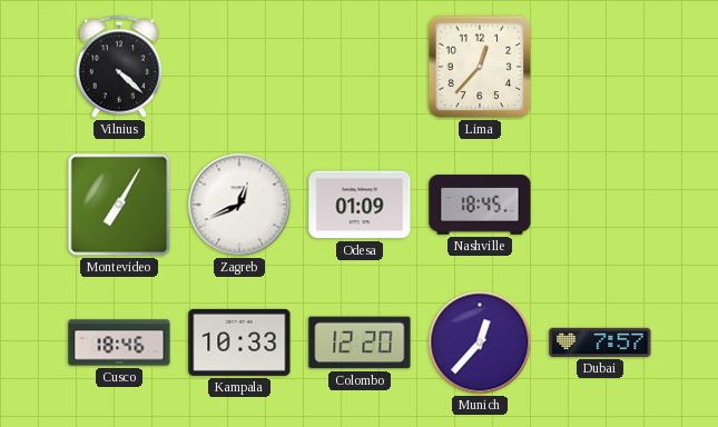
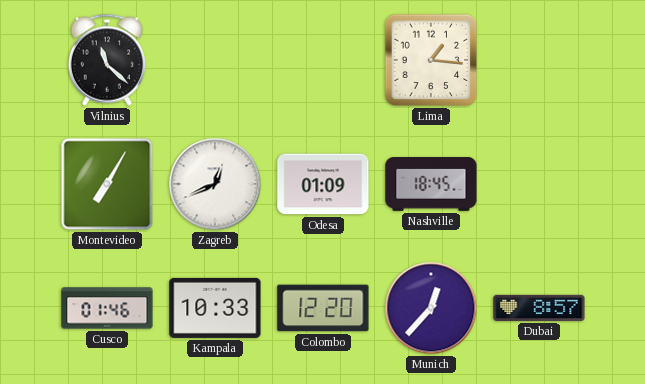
Vilnius: 4:22 -> 11:22
Lima: 12:37 -> 1:16
Cusco: 18:46 -> 01:46
Dubai: 7:57 -> 8:57
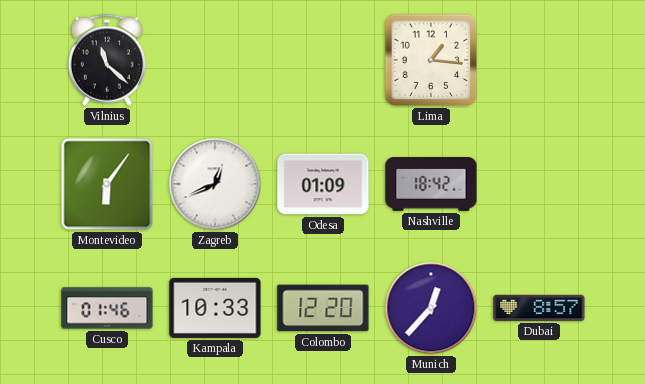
Montevideo: 7:05 -> 6:06
Nashville: 18:45 -> 18:42
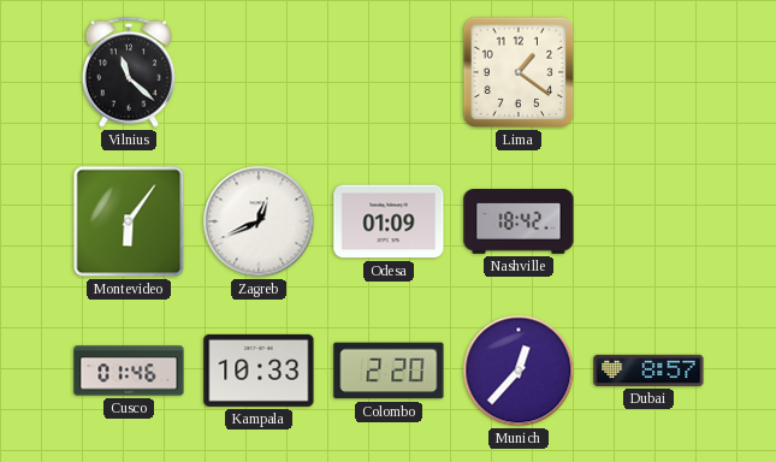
Lima: 1:16 -> 1:21
Colombo: 12:20 -> 2:20
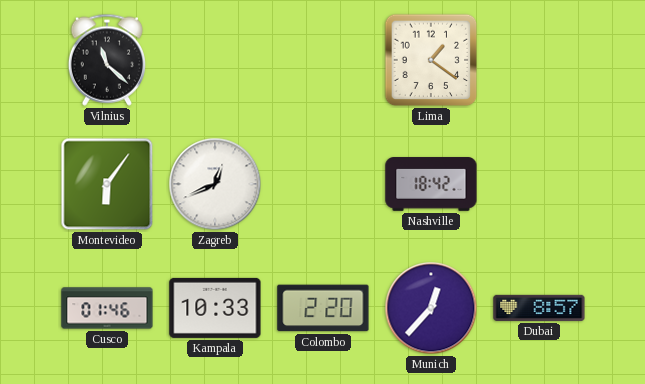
Odesa: 01:09 -> none
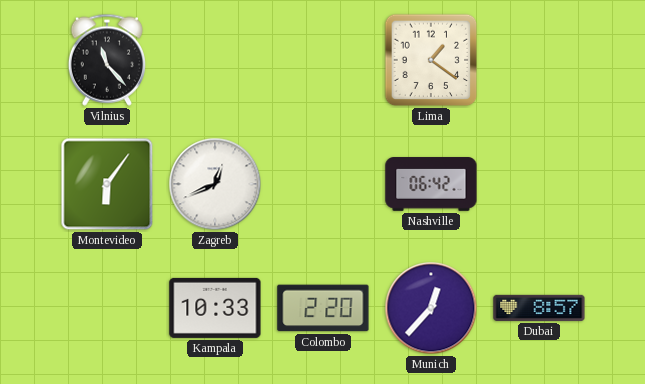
Vilnius: 11:22 -> 11:23
Nashville: 18:42 -> 06:42
Cusco: 01:46 -> none
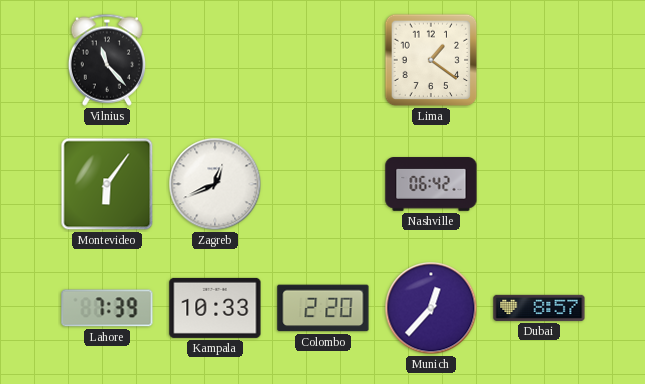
Lahore: none -> 7:39
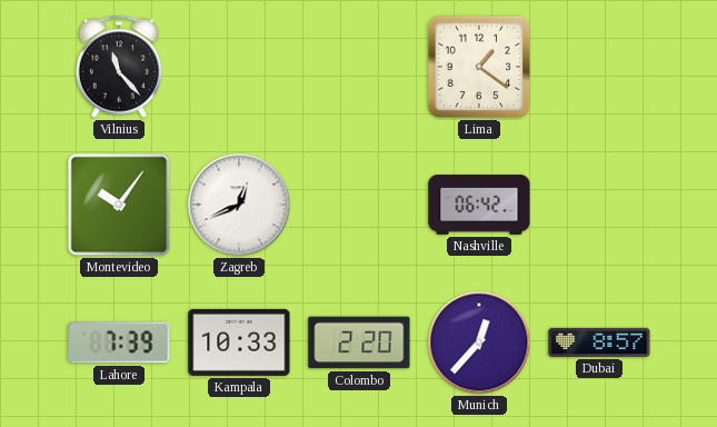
Montevideo: 6:06 -> 10:06
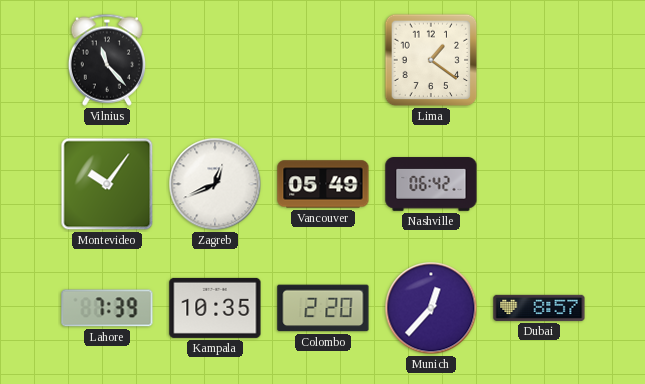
Vancouver: none -> 05:49
Kampala: 10:33 -> 10:35
